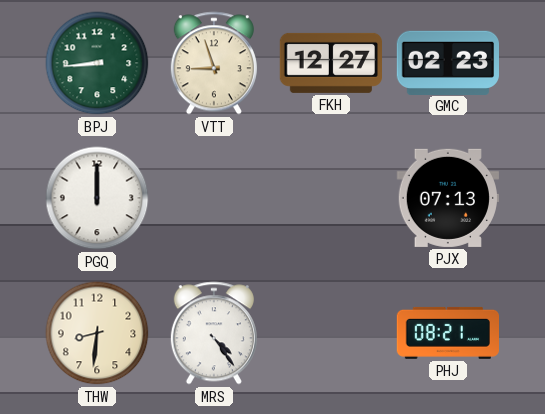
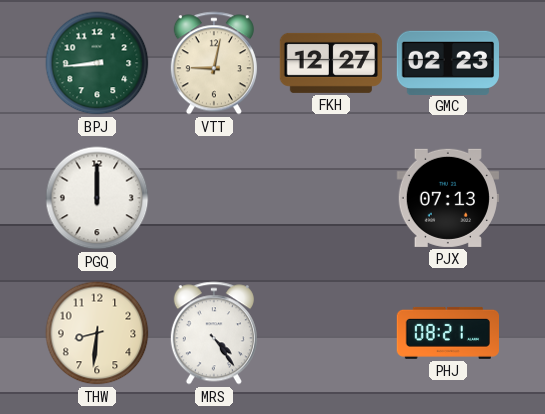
VTT: 8:57 -> 9:02
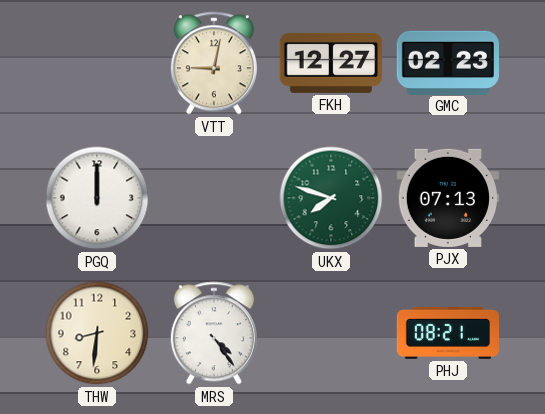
BPJ: 8:44 -> none
UKX: none -> 7:48
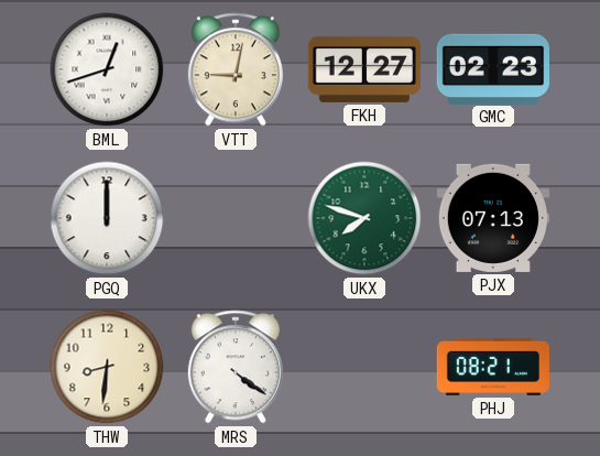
BML: none -> 12:42
MRS: 4:24 -> 4:21
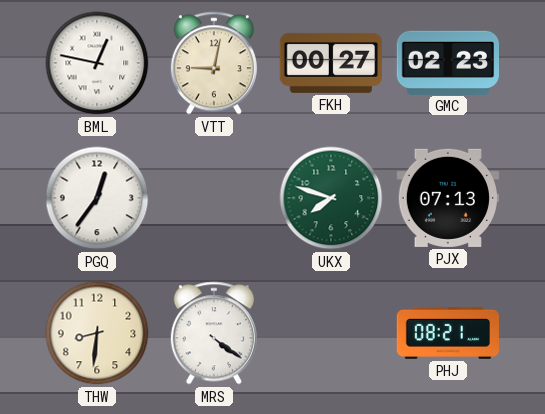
BML: 12:42 -> 12:47
FKH: 12:27 -> 00:27
PGQ: 12:00 -> 12:36
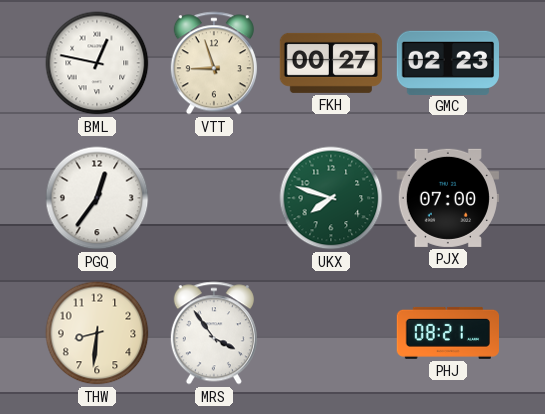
VTT: 9:02 -> 8:57
PJX: 07:13 -> 07:00
MRS: 4:21 -> 3:54
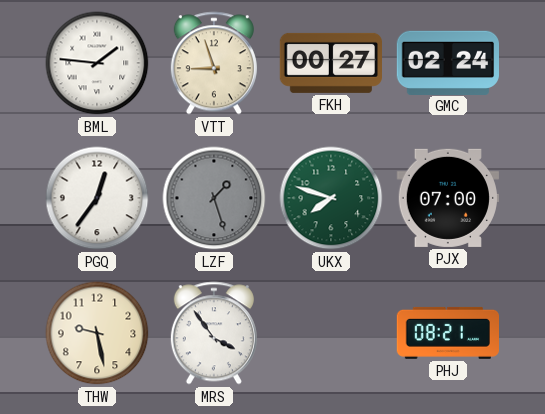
BML: 12:47 -> 1:46
GMC: 02:23 -> 02:24
LZF: none -> 1:27
THW: 8:31 -> 9:28
